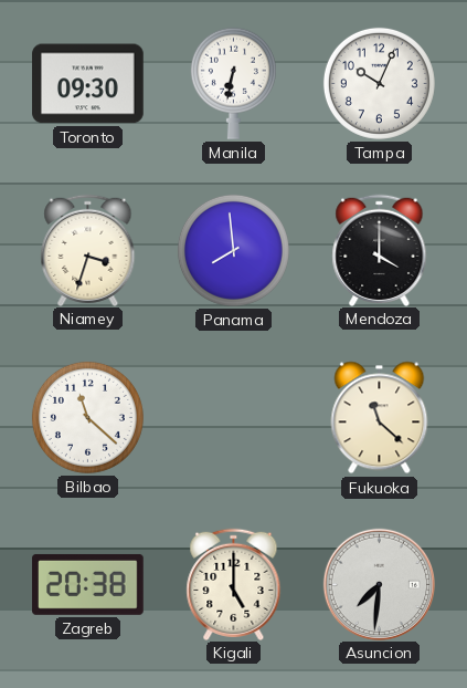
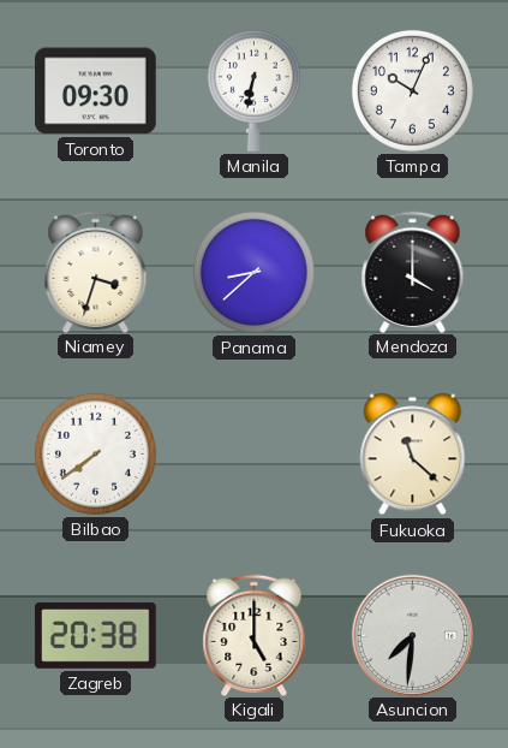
Panama: 7:59 -> 8:38
Bilbao: 11:22 -> 7:39
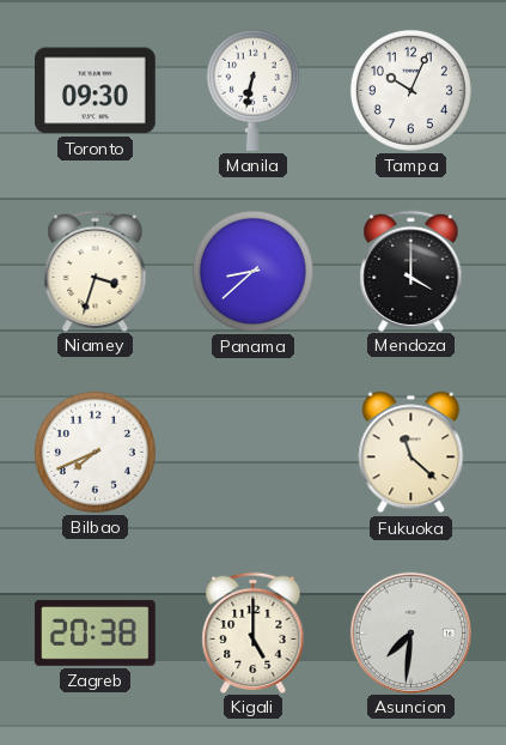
Bilbao: 7:39 -> 7:41
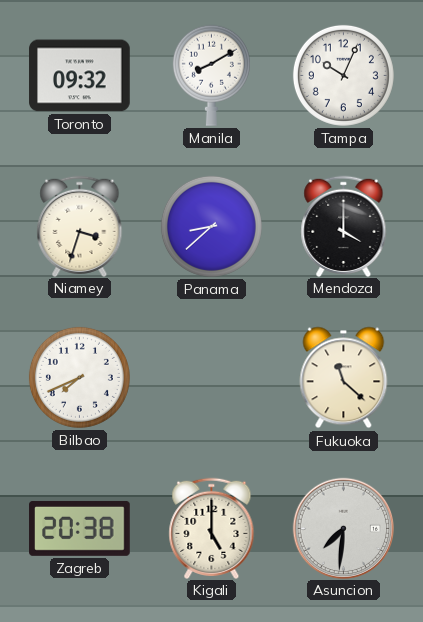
Toronto: 09:30 -> 09:32
Manila: 6:32 -> 8:10
